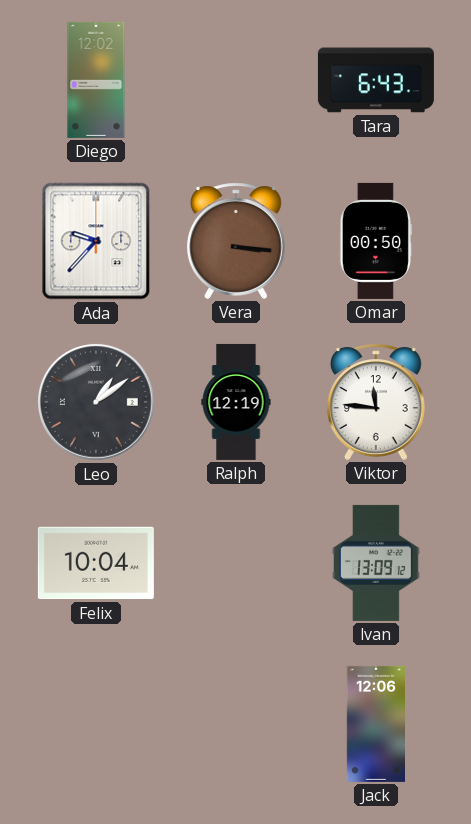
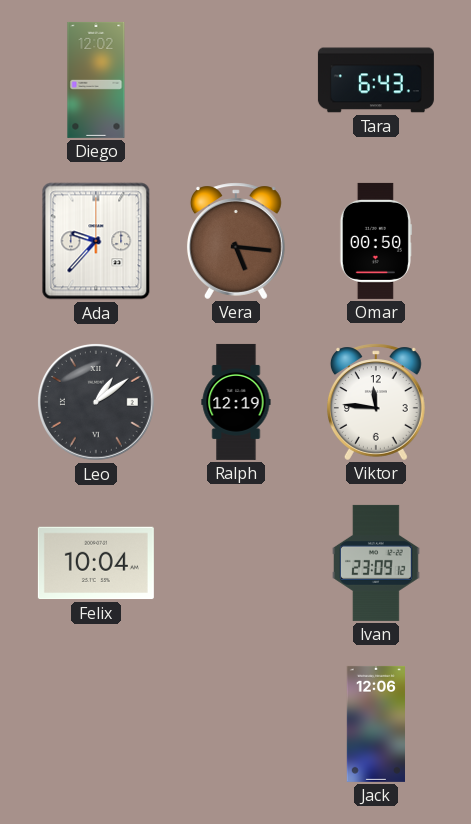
Vera: 3:16 -> 5:16
Ivan: 13:09 -> 23:09
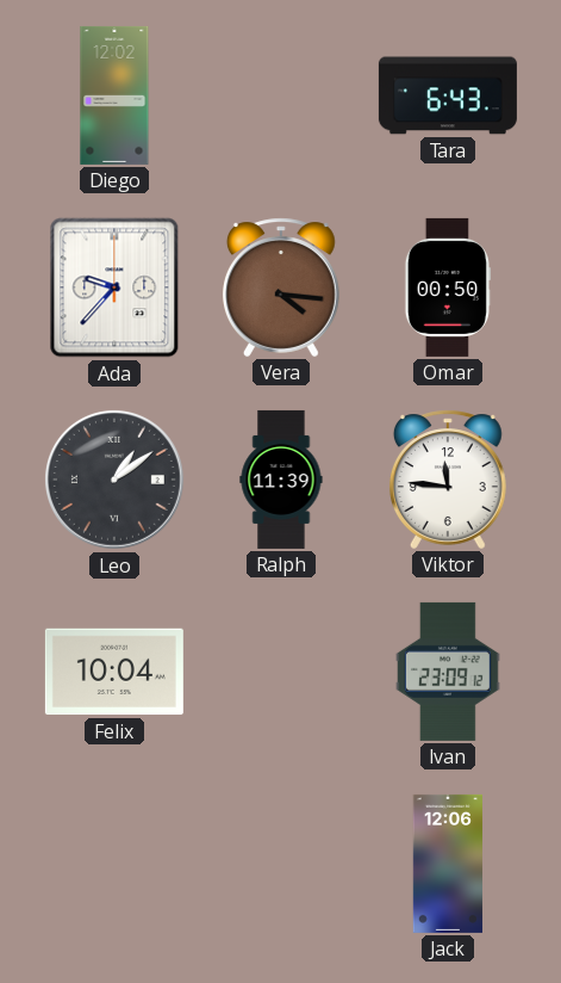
Vera: 5:16 -> 4:16
Ralph: 12:19 -> 11:39
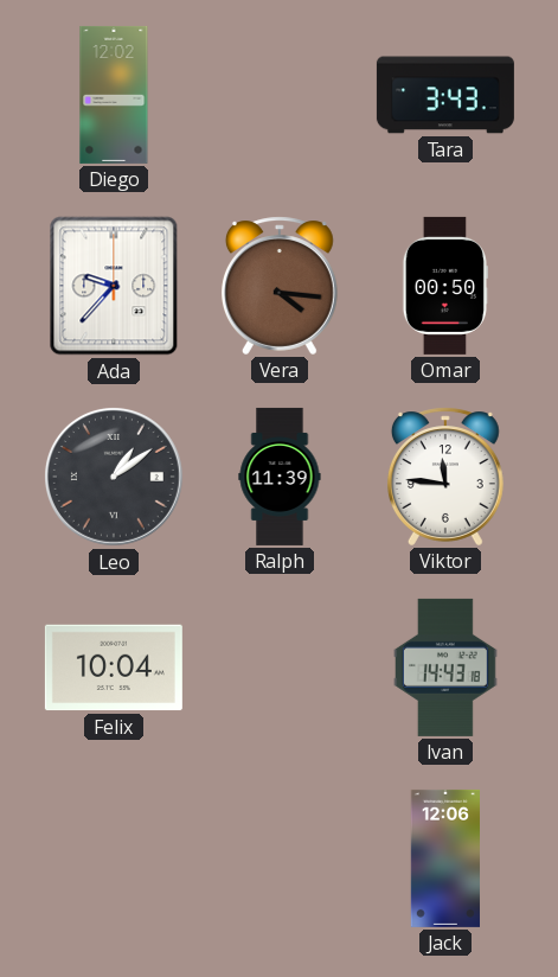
Tara: 6:43 -> 3:43
Ivan: 23:09 -> 14:43
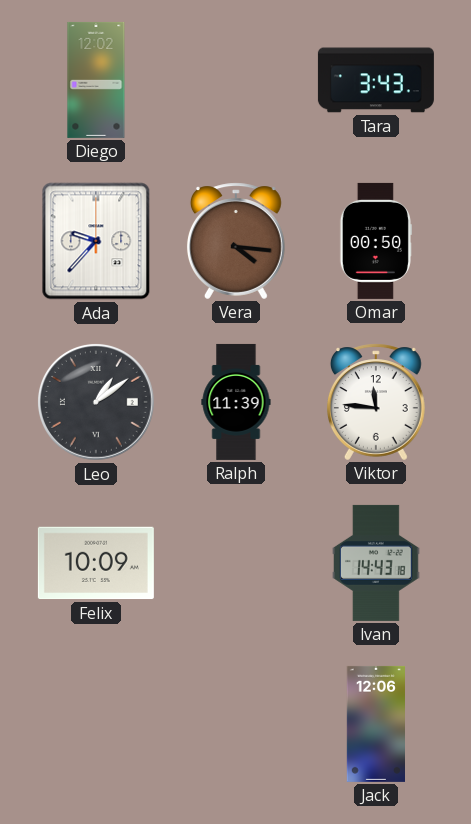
Felix: 10:04 -> 10:09
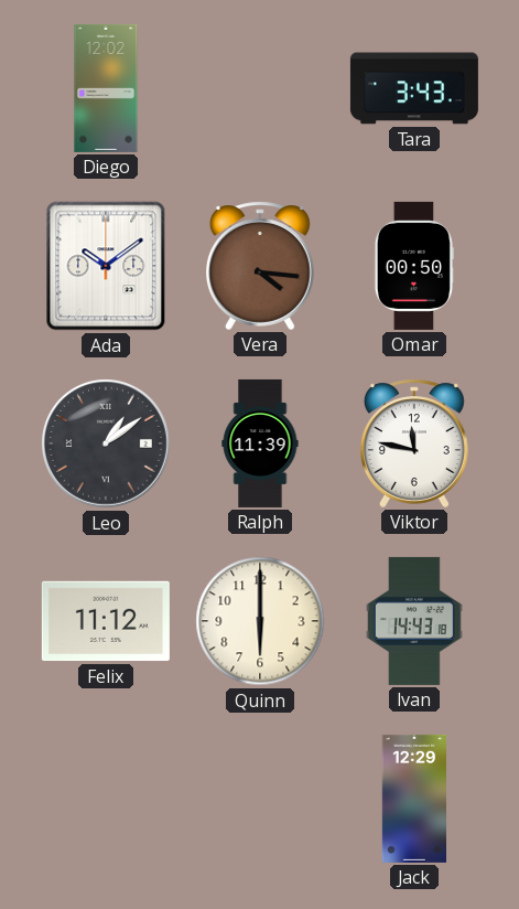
Ada: 9:37 -> 10:09
Viktor: 11:46 -> 11:47
Felix: 10:09 -> 11:12
Quinn: none -> 6:00
Jack: 12:06 -> 12:29
